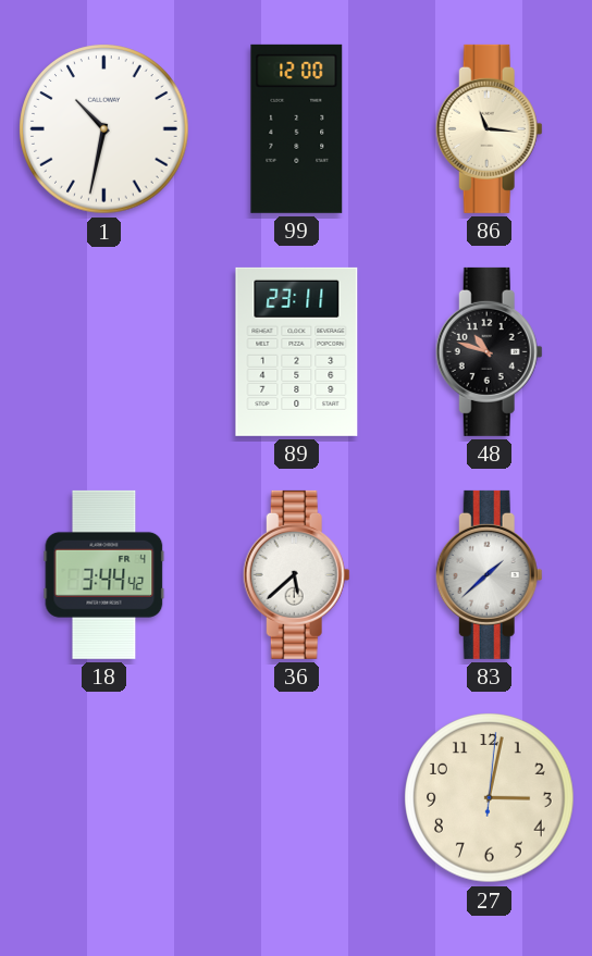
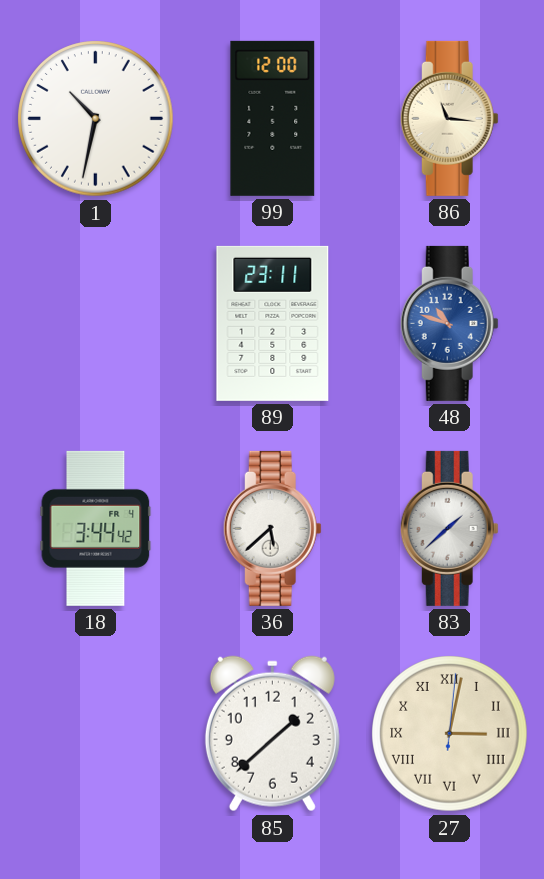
48 dial: black -> blue
85: none -> 1:38
27 numerals: Arabic -> Roman
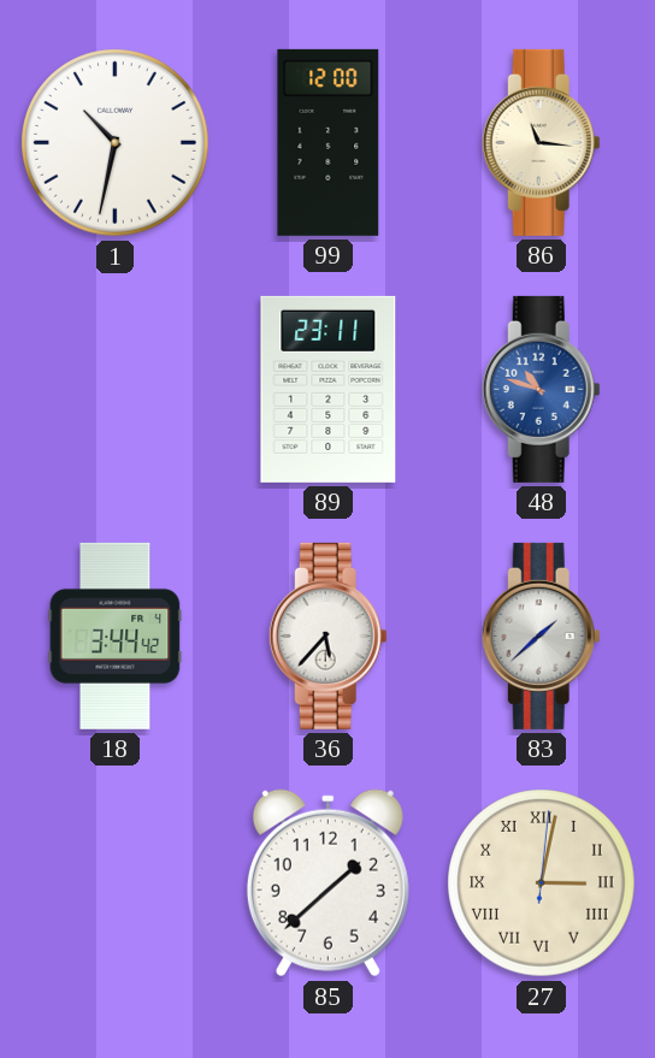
36: 5:38 -> 5:37
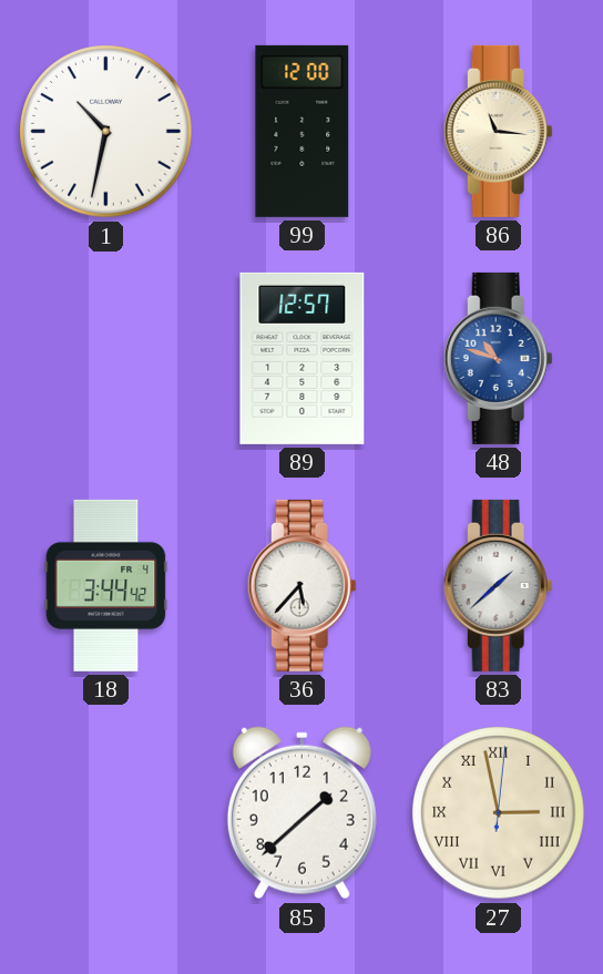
89: 23:11 -> 12:57
27: 3:02 -> 2:58
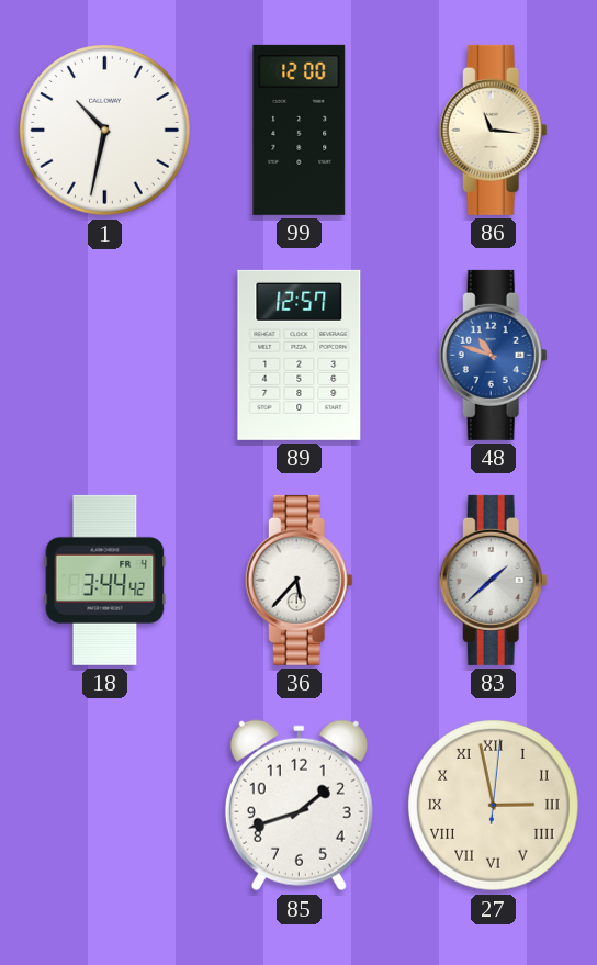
85: 1:38 -> 1:42
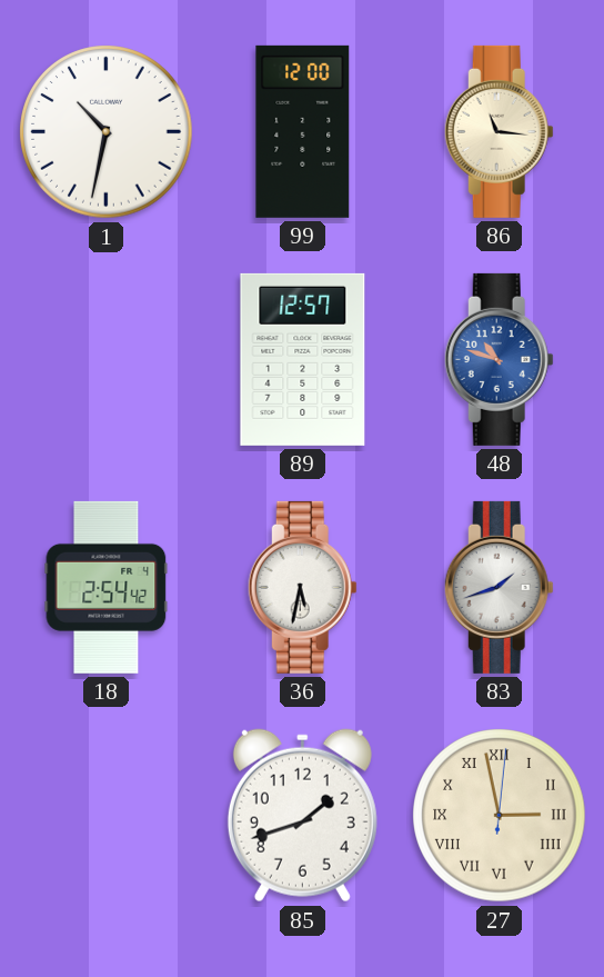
18: 3:44 -> 2:54
36: 5:37 -> 5:32
83: 1:38 -> 1:42
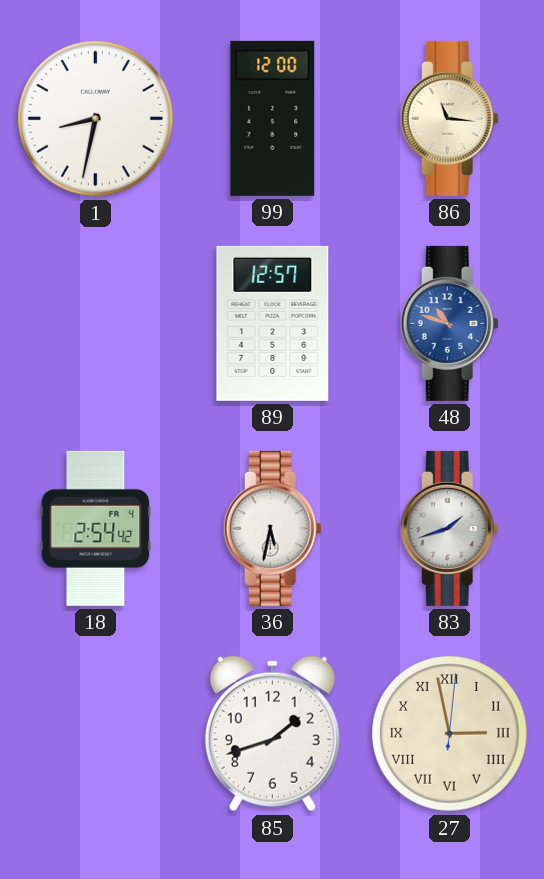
1: 10:32 -> 8:32
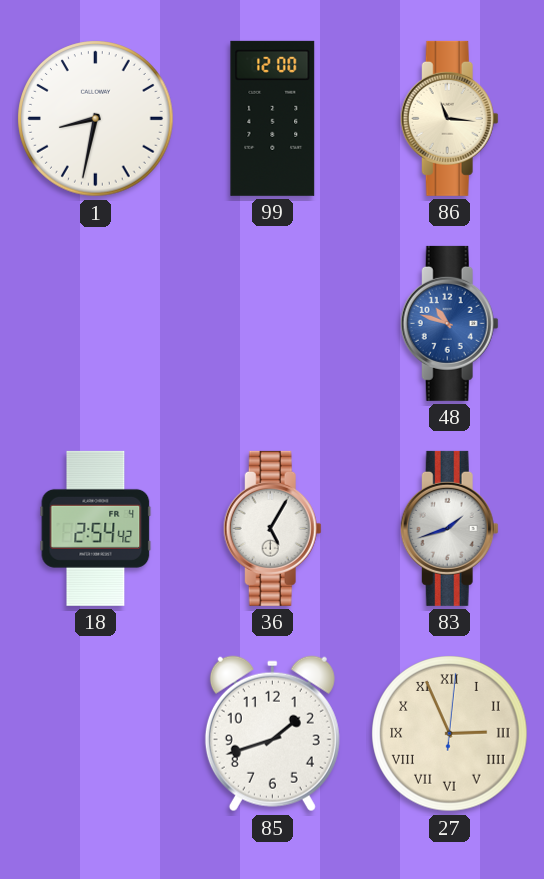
89: 12:57 -> none
36: 5:32 -> 5:05
27: 2:58 -> 2:56
